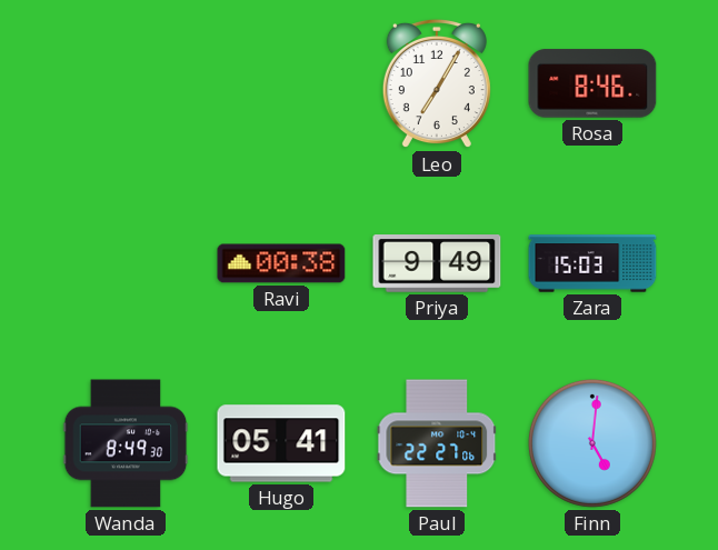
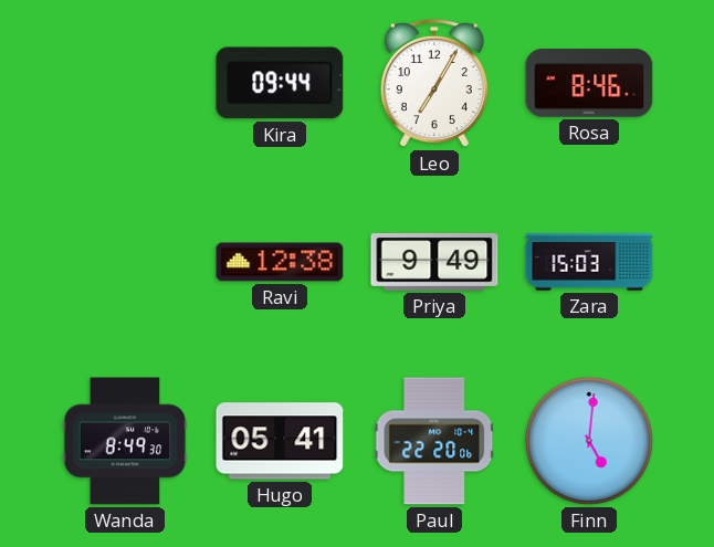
Kira: none -> 09:44
Ravi: 00:38 -> 12:38
Paul: 22:27 -> 22:20
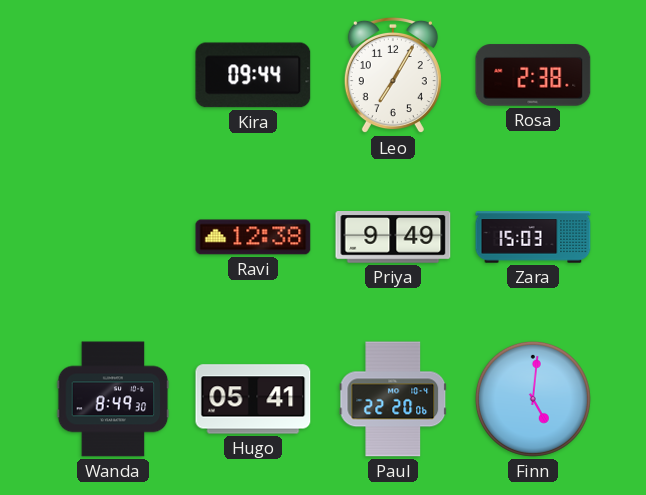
Rosa: 8:46 -> 2:38
